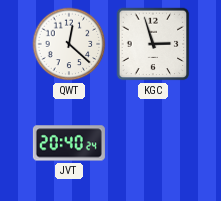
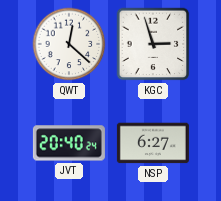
NSP: none -> 6:27
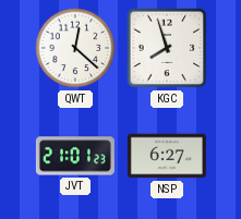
KGC: 2:57 -> 7:57
JVT: 20:40 -> 21:01
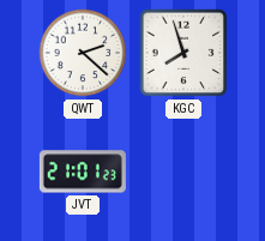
QWT: 12:22 -> 2:22
NSP: 6:27 -> none
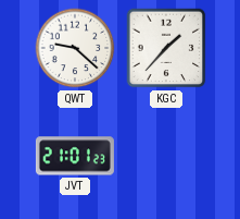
QWT: 2:22 -> 9:22
KGC: 7:57 -> 1:37
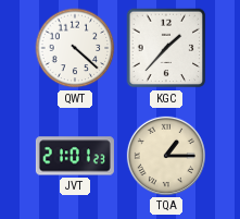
QWT: 9:22 -> 4:22
TQA: none -> 1:15
